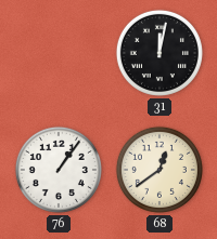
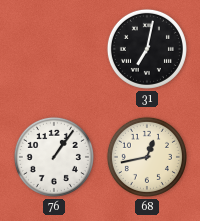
31: 12:02 -> 7:02
68: 12:39 -> 12:43
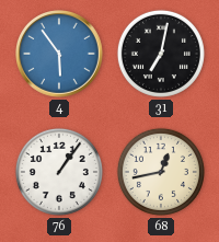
4: none -> 5:54
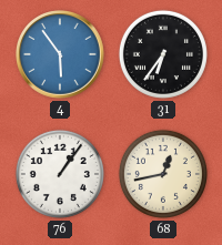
31: 7:02 -> 6:36
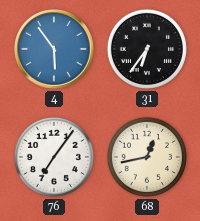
76: 1:06 -> 7:06
